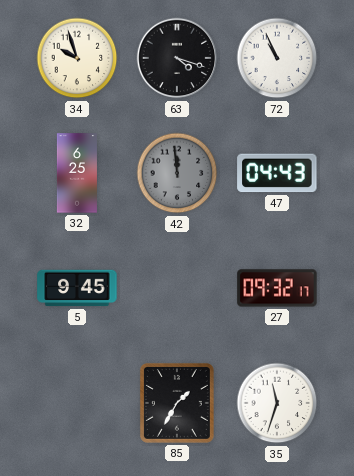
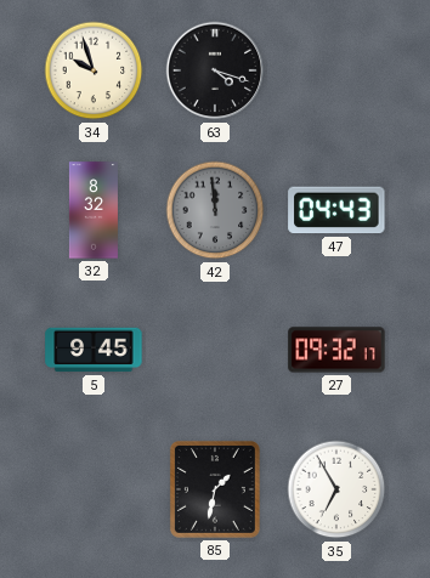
72: 10:56 -> none
32: 6:25 -> 8:32
85: 1:35 -> 1:32
35: 11:33 -> 6:55
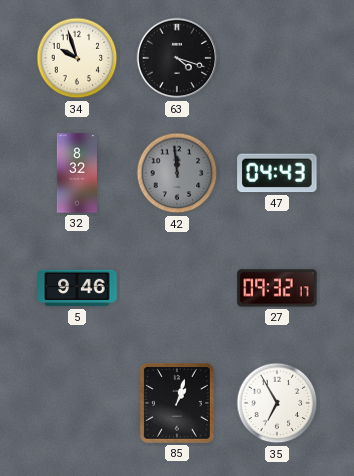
5: 9:45 -> 9:46
85: 1:32 -> 1:03
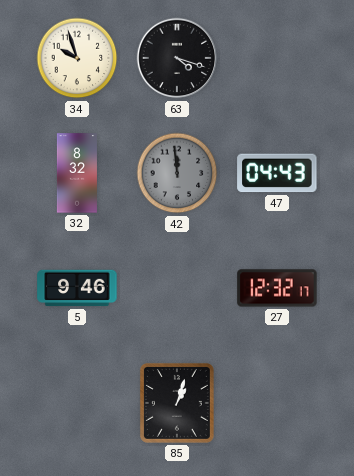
27: 09:32 -> 12:32
35: 6:55 -> none
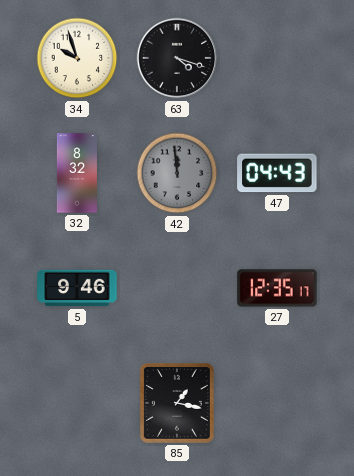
27: 12:32 -> 12:35
85: 1:03 -> 1:17
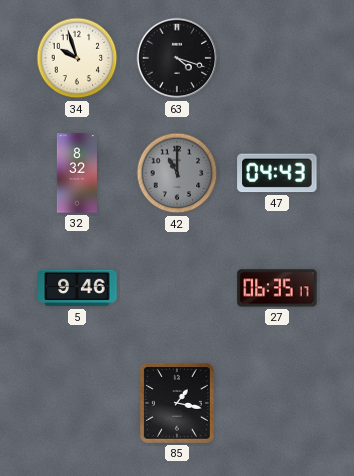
42: 11:59 -> 11:00
27: 12:35 -> 06:35
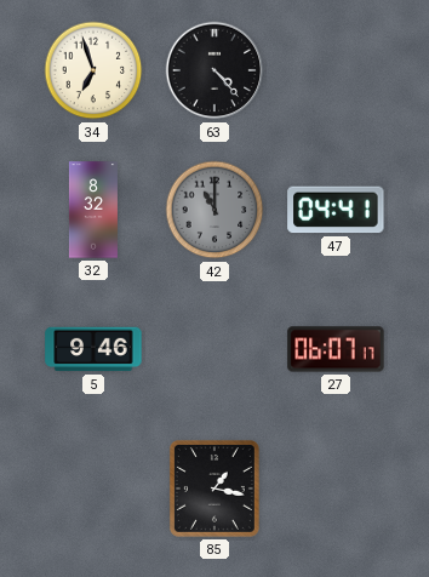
34: 9:57 -> 6:57
63: 4:18 -> 4:23
47: 04:43 -> 04:41
27: 06:35 -> 06:07
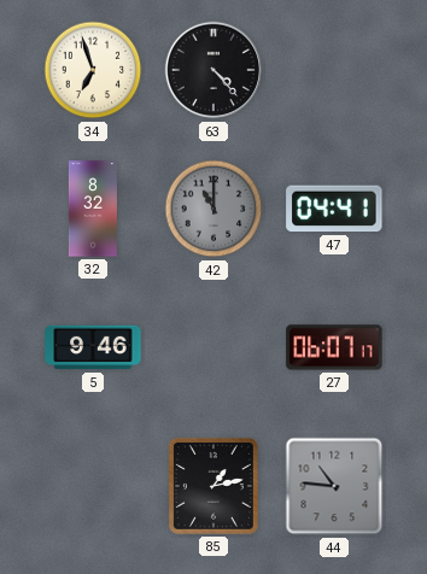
85: 1:17 -> 1:13
44: none -> 10:46
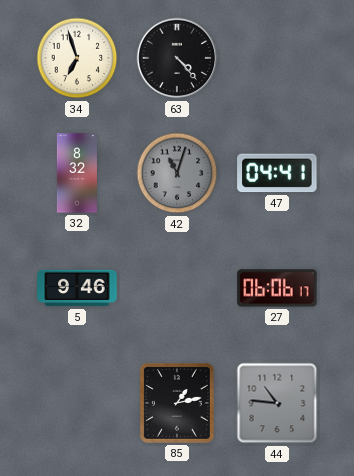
42: 11:00 -> 11:03
27: 06:07 -> 06:06
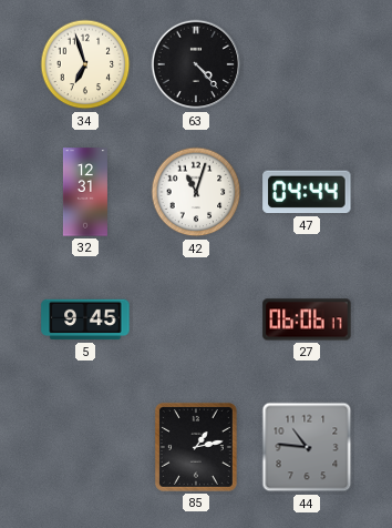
32: 8:32 -> 12:31
42 dial: grey -> white
47: 04:41 -> 04:44
5: 9:46 -> 9:45
